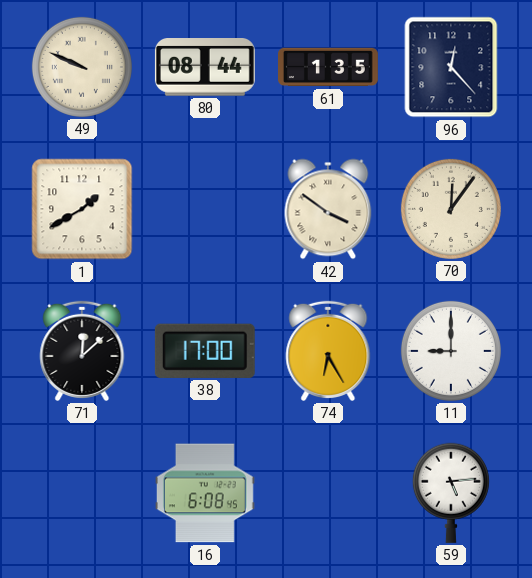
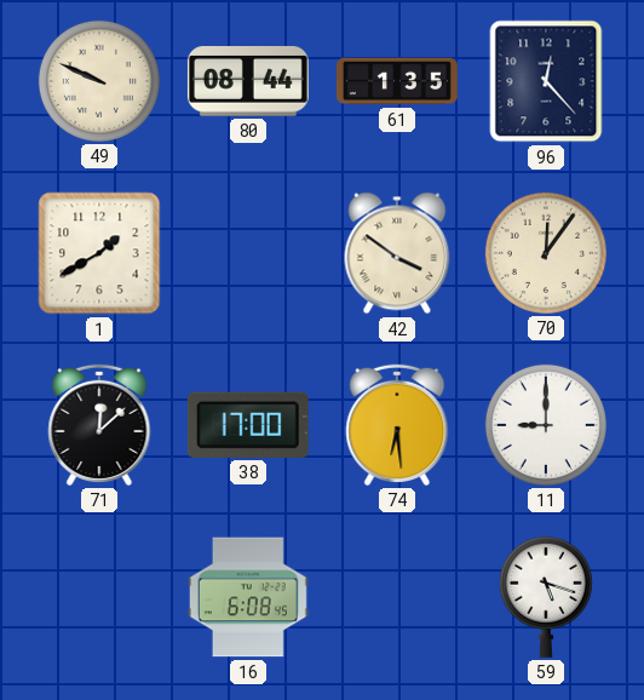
74: 6:25 -> 6:29
59: 5:14 -> 5:18
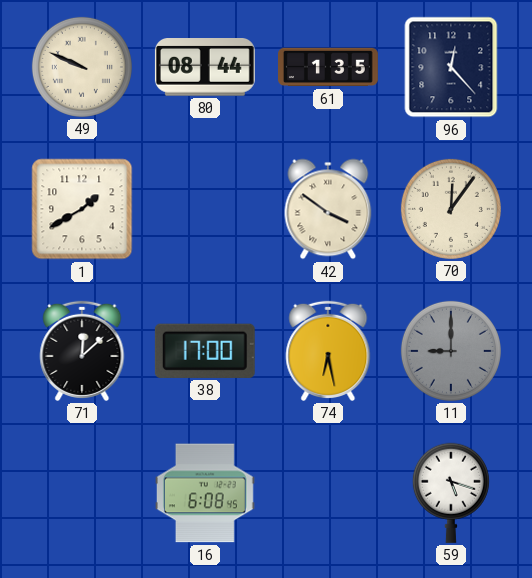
74: 6:29 -> 6:28
11 dial: white -> grey
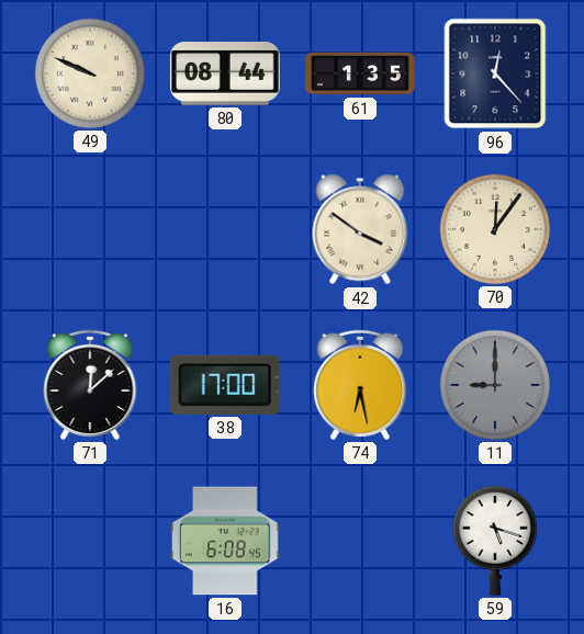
1: 1:40 -> none
